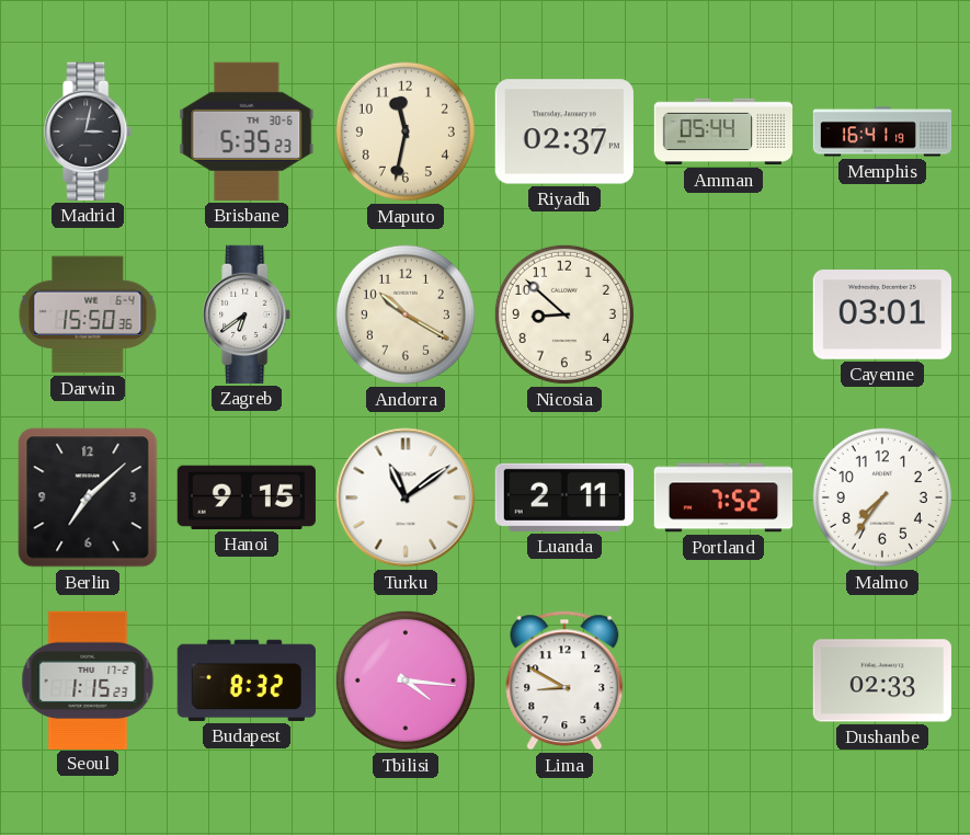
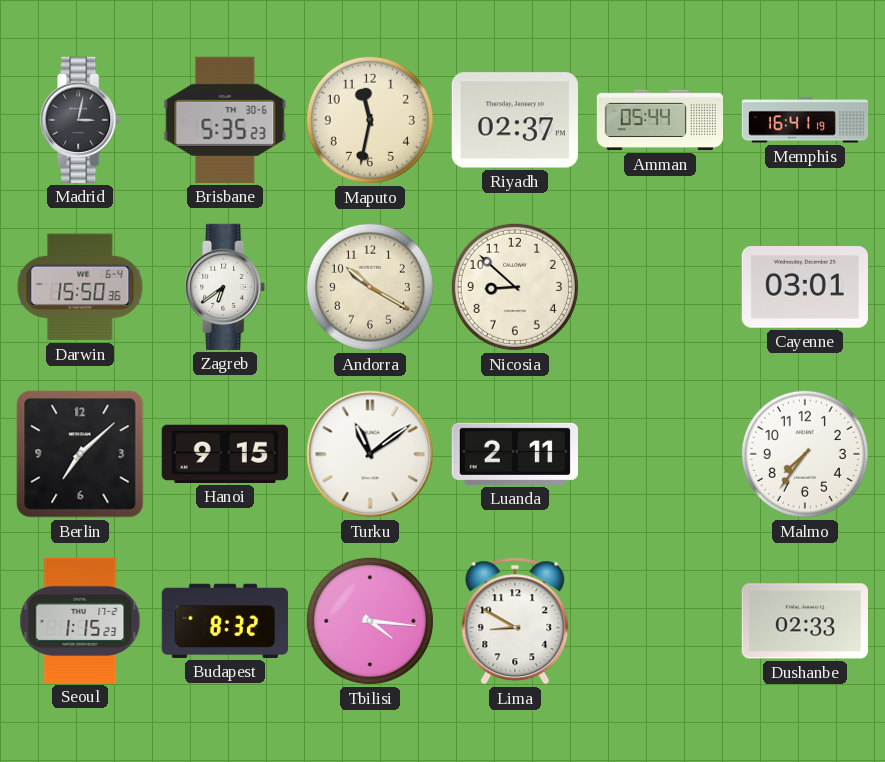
Portland: 7:52 -> none
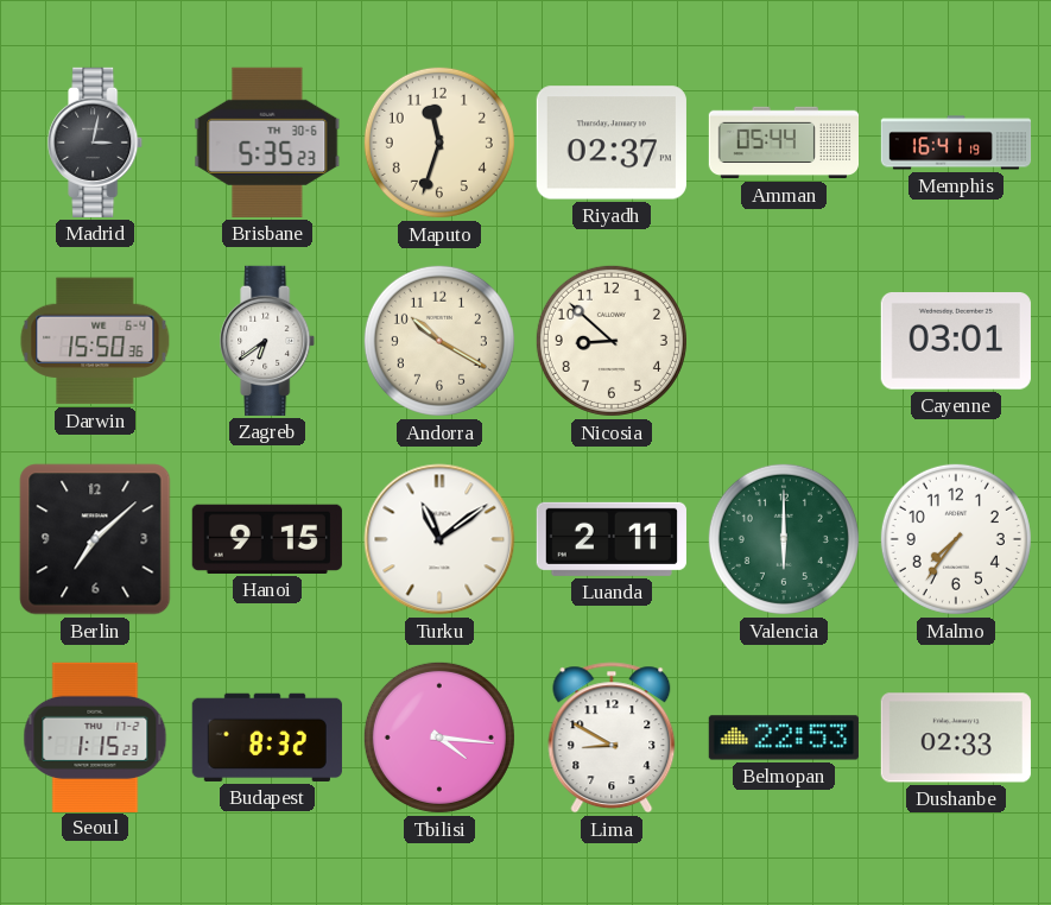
Maputo: 11:32 -> 11:33
Valencia: none -> 6:00
Belmopan: none -> 22:53
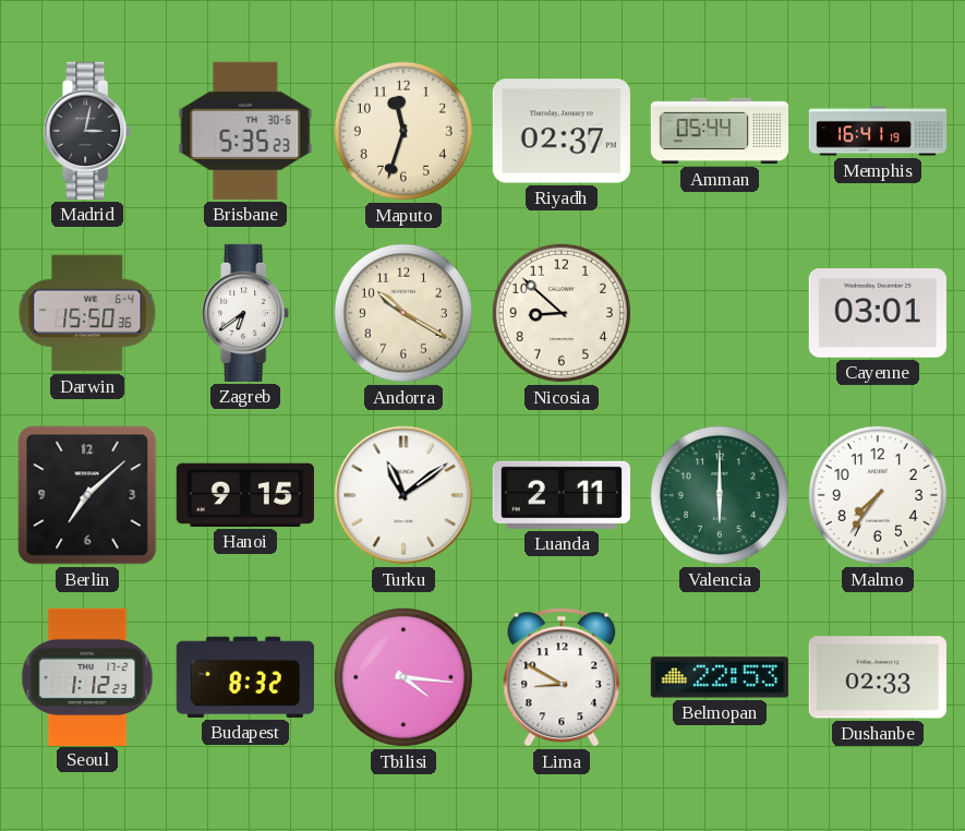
Seoul: 1:15 -> 1:12
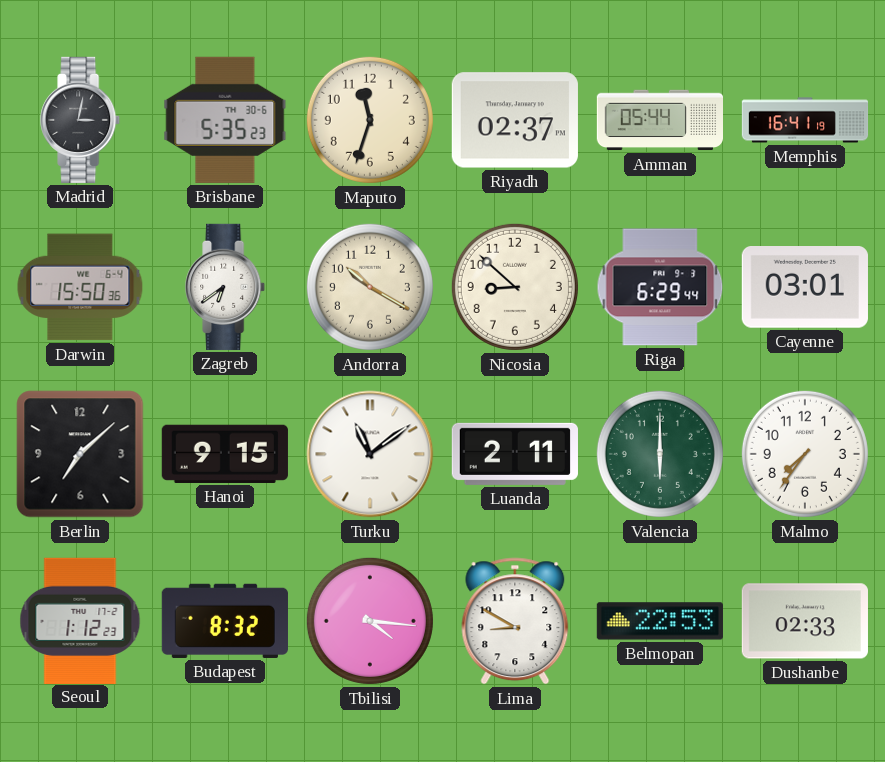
Riga: none -> 6:29
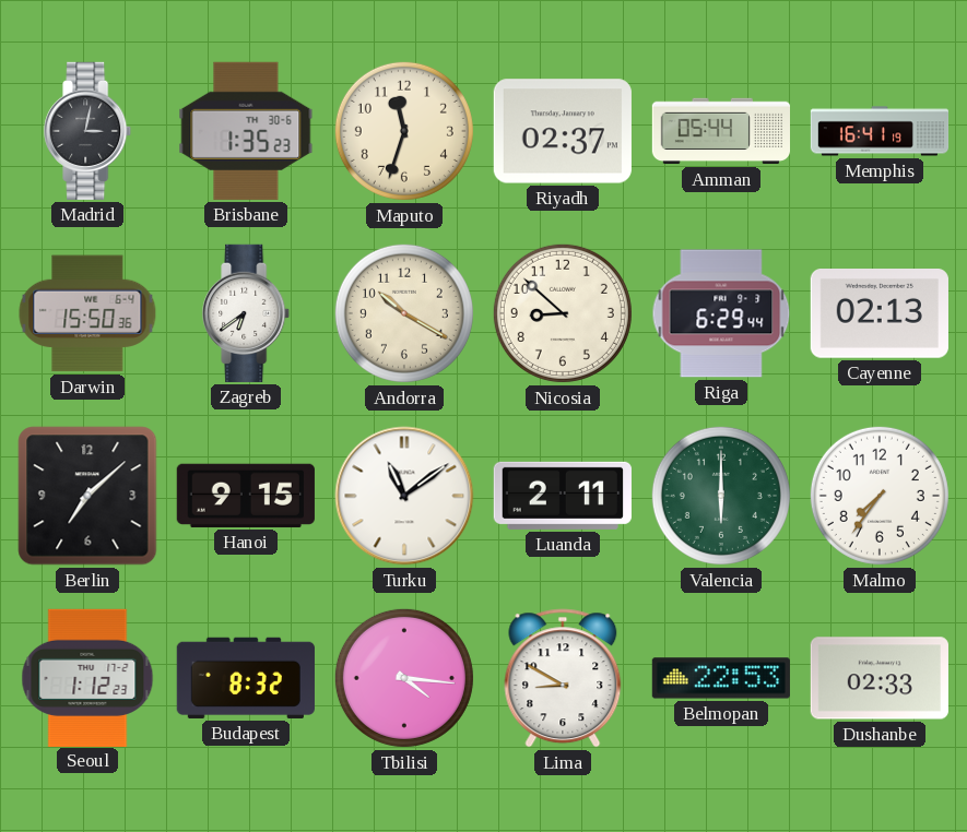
Brisbane: 5:35 -> 1:35
Cayenne: 03:01 -> 02:13
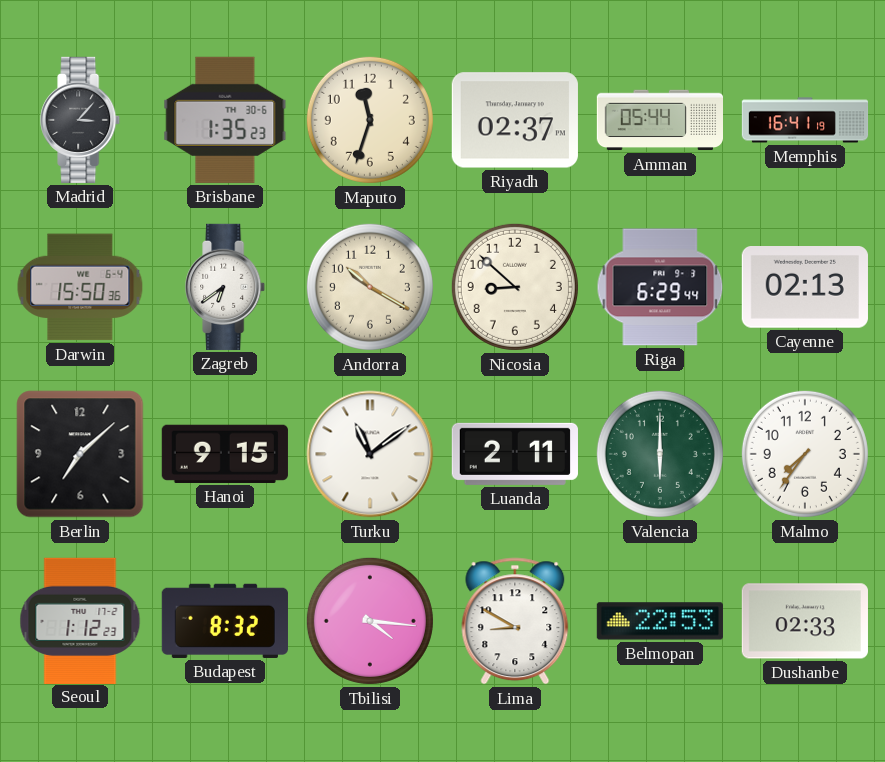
Madrid: 3:02 -> 3:07
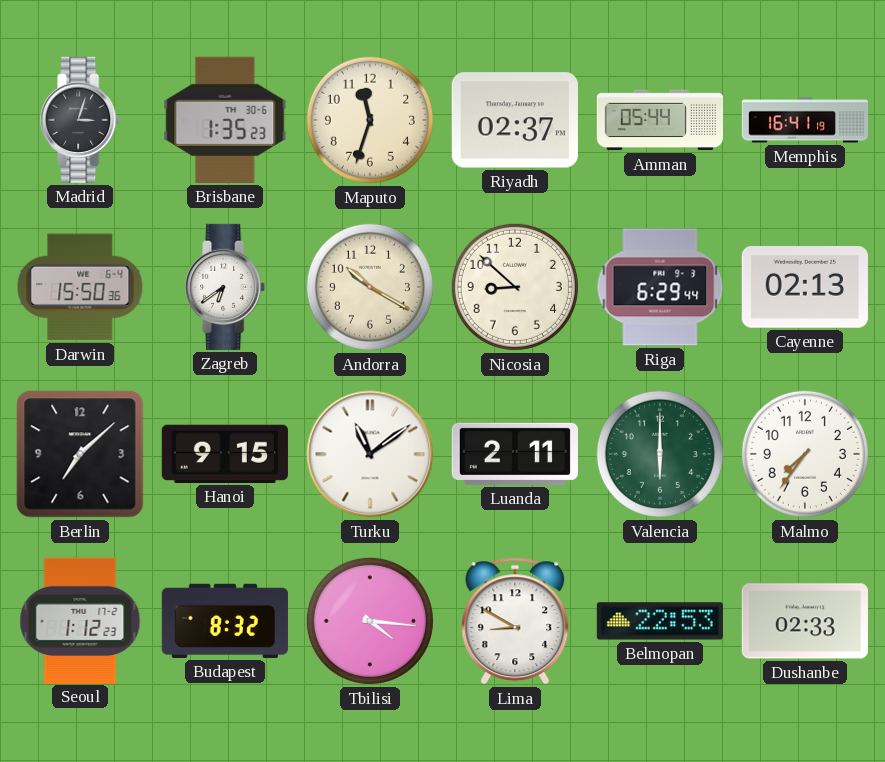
Madrid: 3:07 -> 3:03
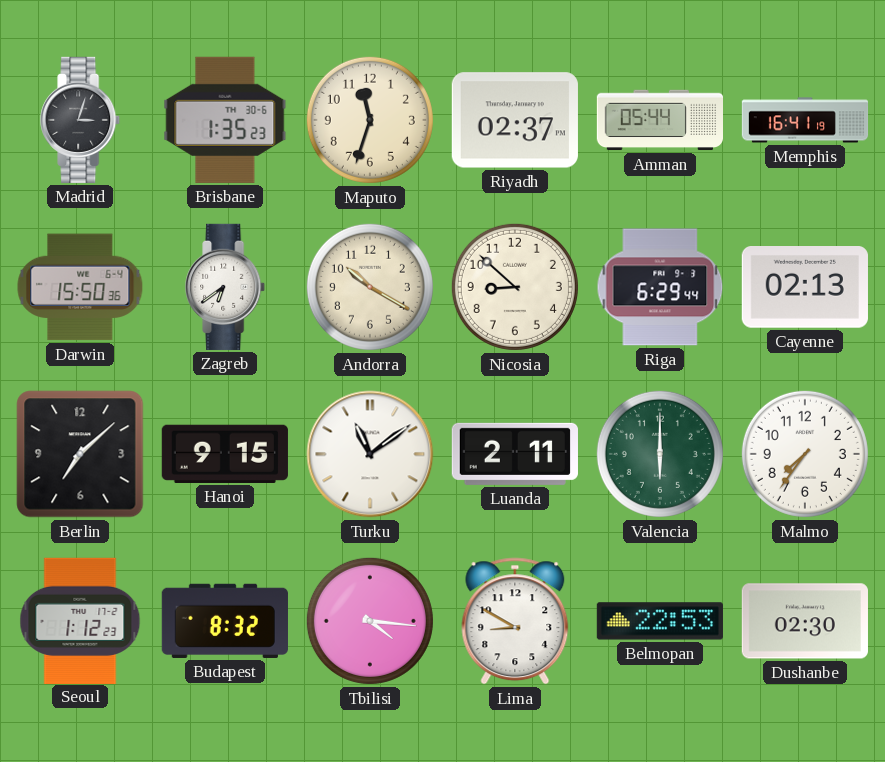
Dushanbe: 02:33 -> 02:30
